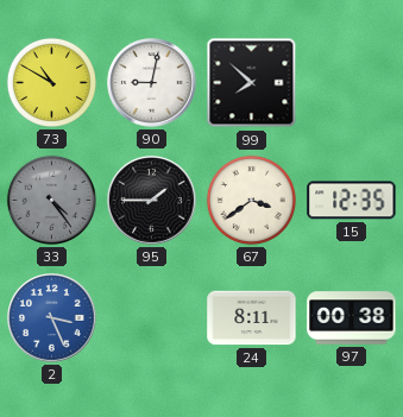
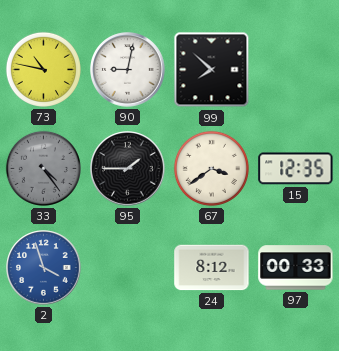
73: 10:50 -> 10:47
2: 3:26 -> 3:57
24: 8:11 -> 8:12
97: 00:38 -> 00:33
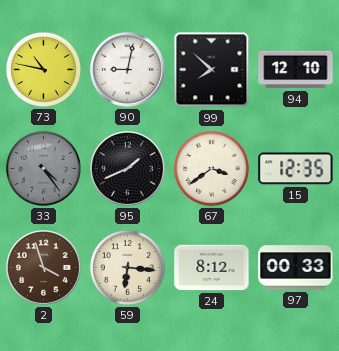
94: none -> 12:10
95: 1:45 -> 1:41
2 dial: blue -> brown
59: none -> 6:16
